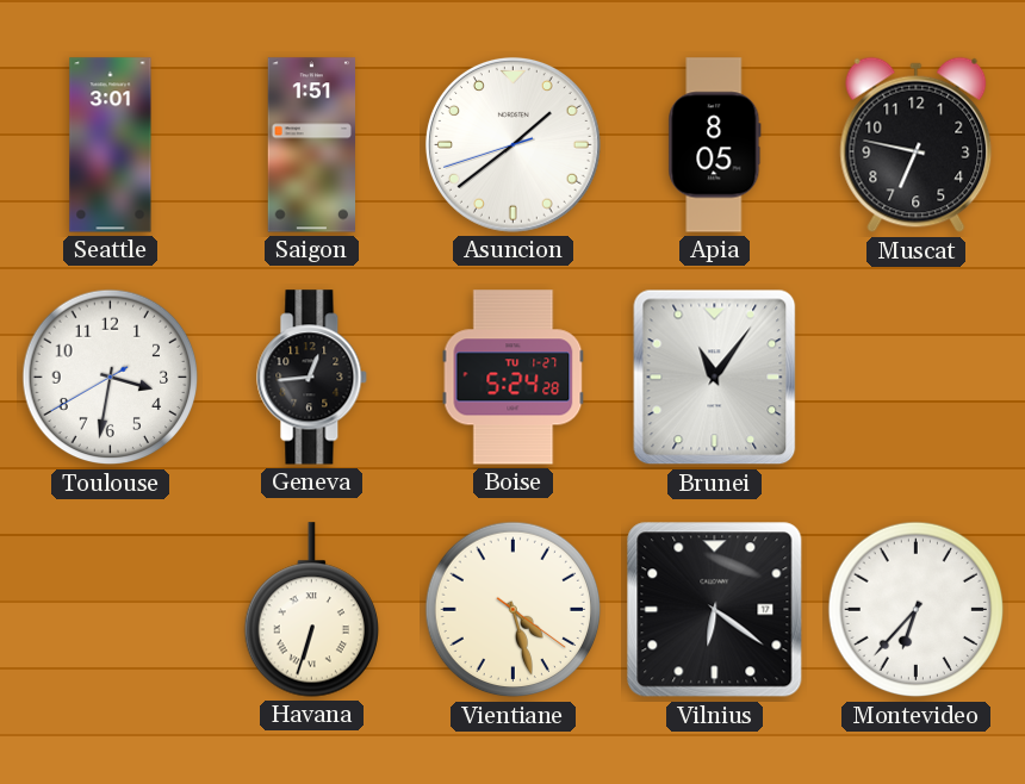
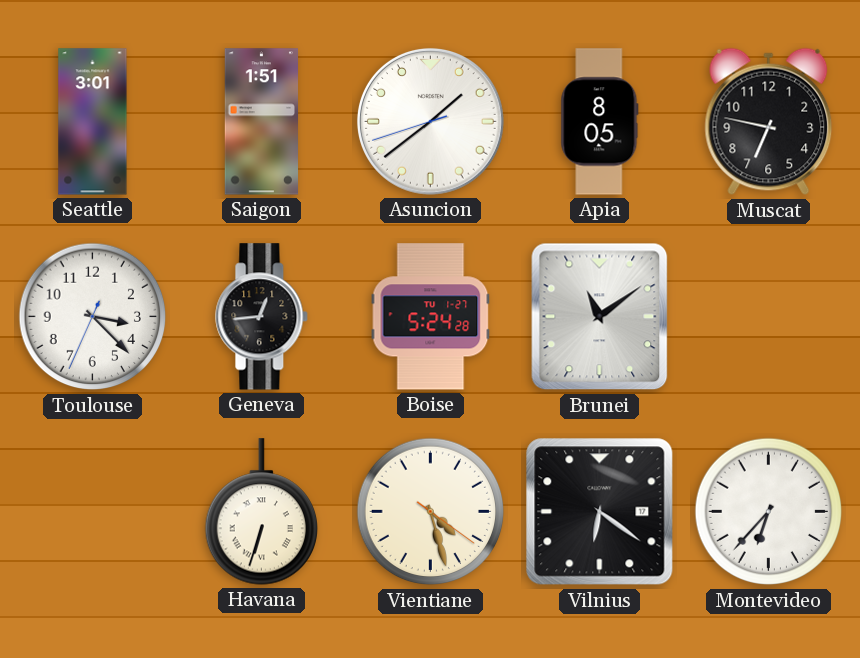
Toulouse: 3:31 -> 3:22
Brunei: 11:06 -> 11:09
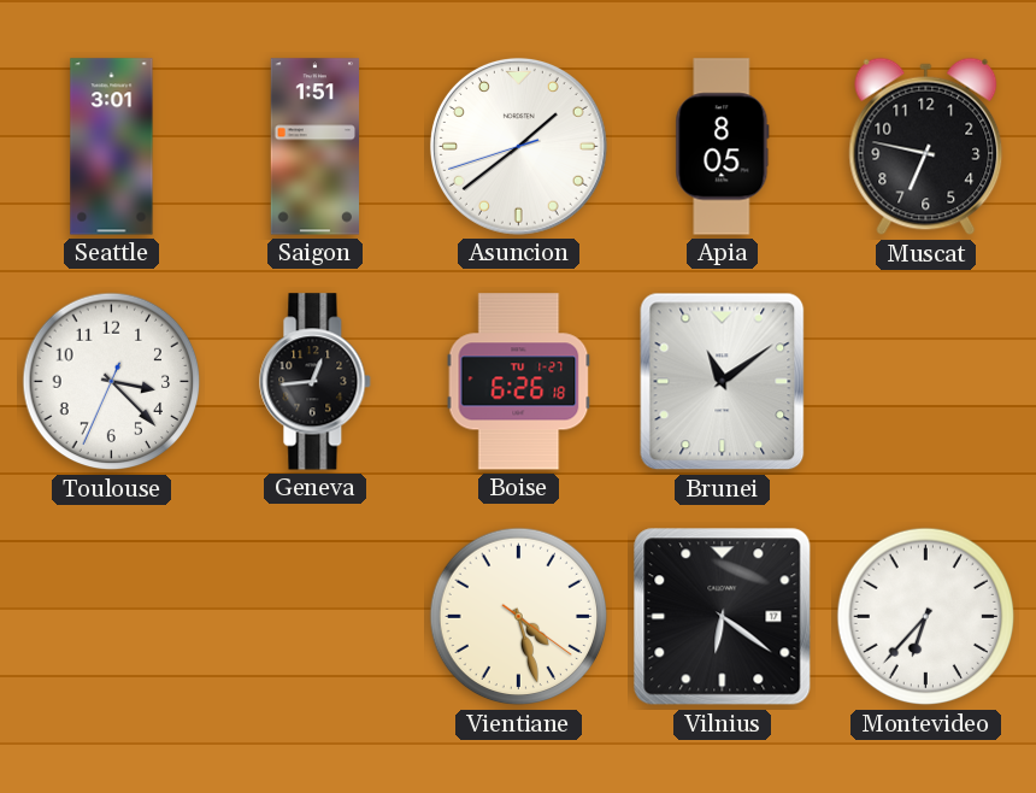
Boise: 5:24 -> 6:26
Havana: 6:33 -> none
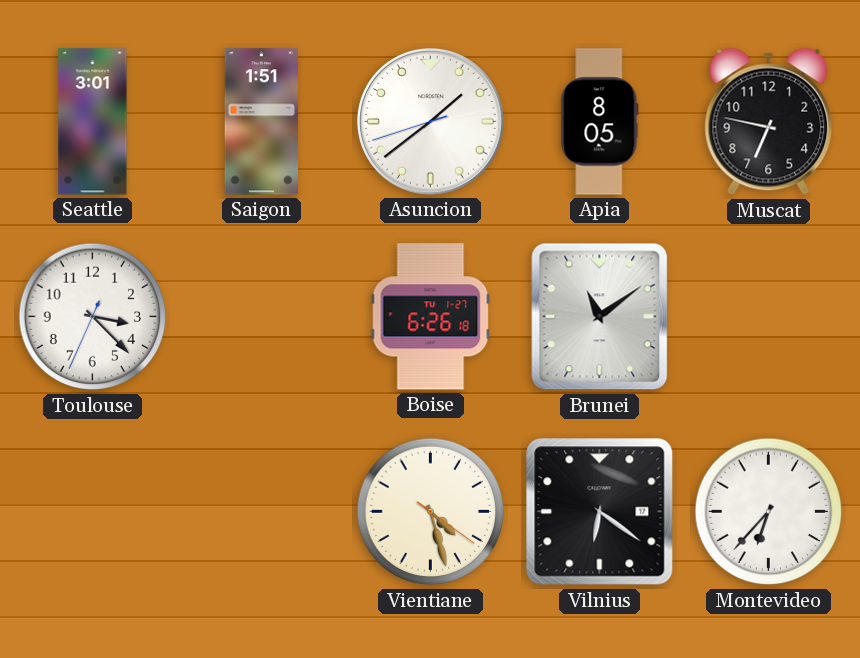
Geneva: 12:44 -> none
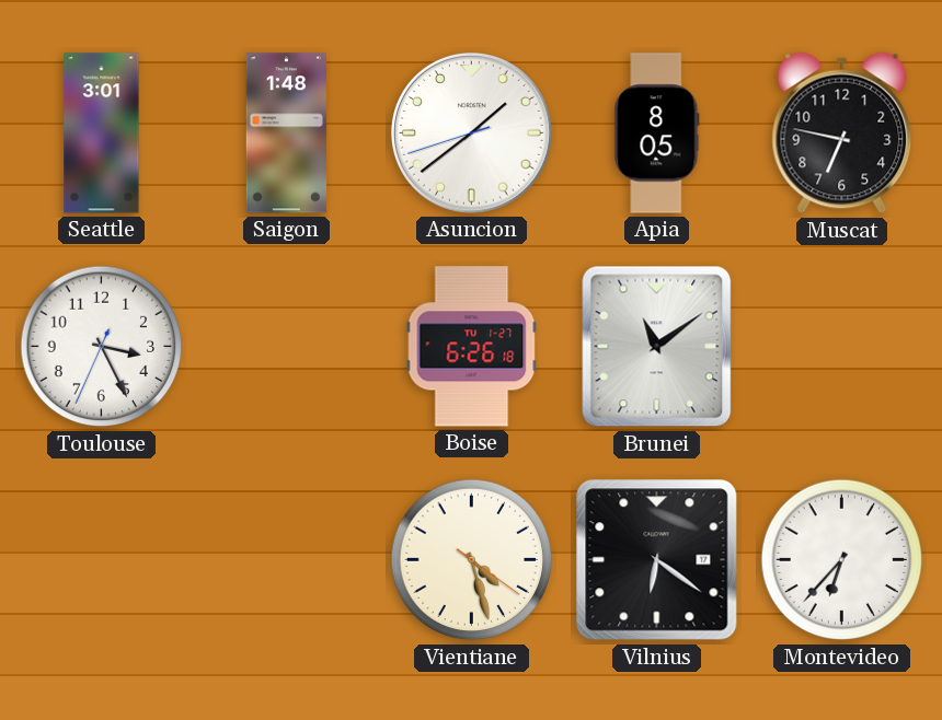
Saigon: 1:51 -> 1:48
Toulouse: 3:22 -> 3:25
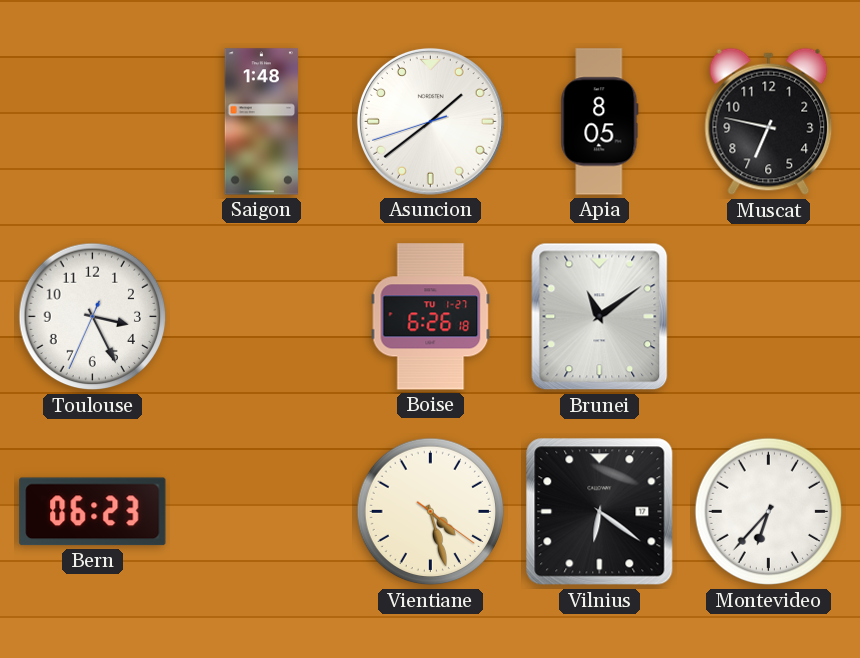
Seattle: 3:01 -> none
Bern: none -> 06:23
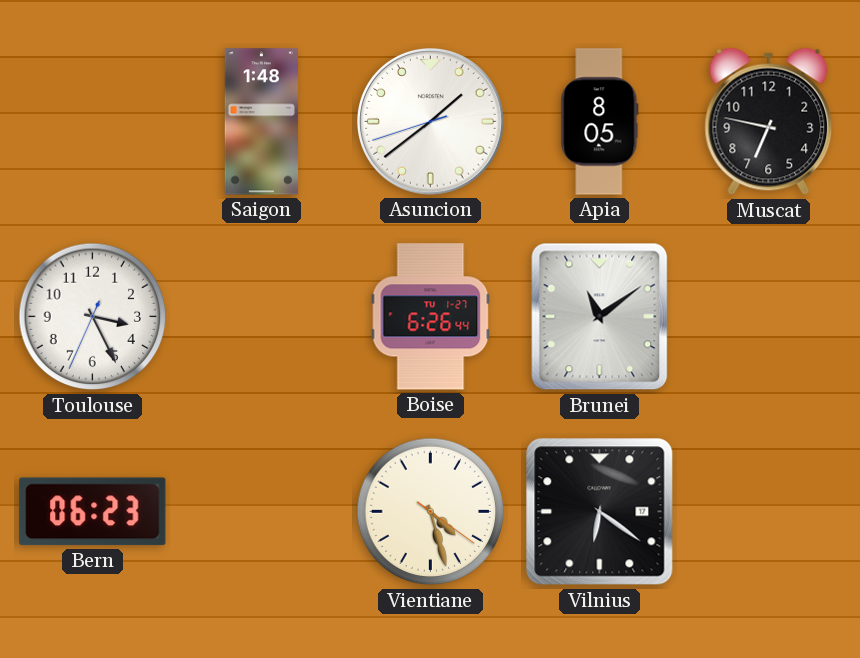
Boise: 6:26:18 -> 6:26:44
Montevideo: 6:37 -> none
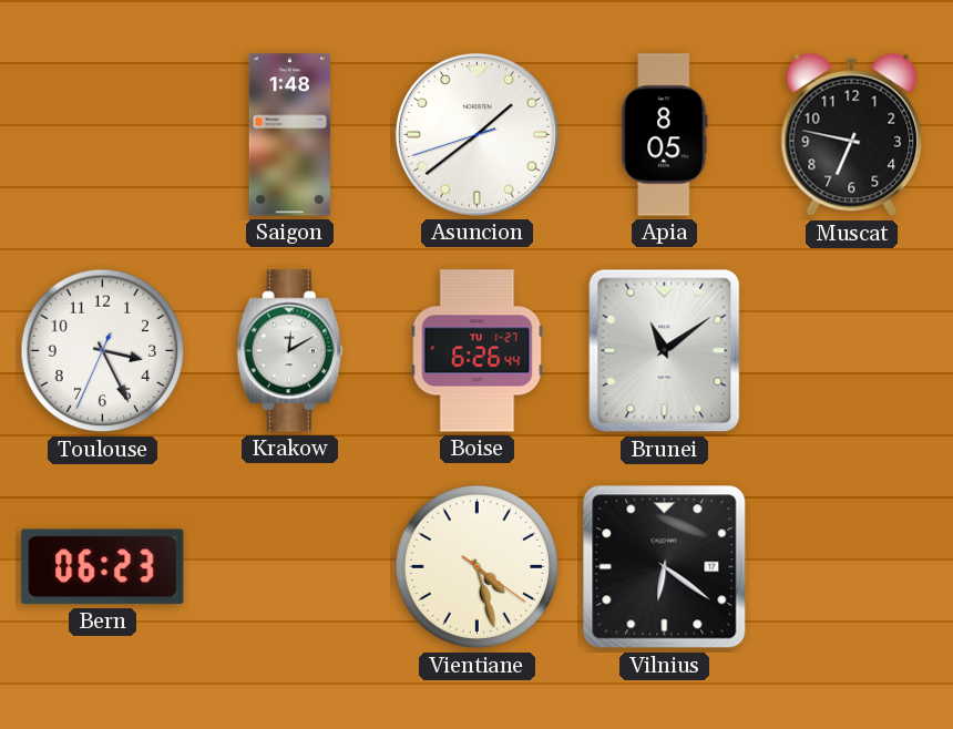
Krakow: none -> 12:10
